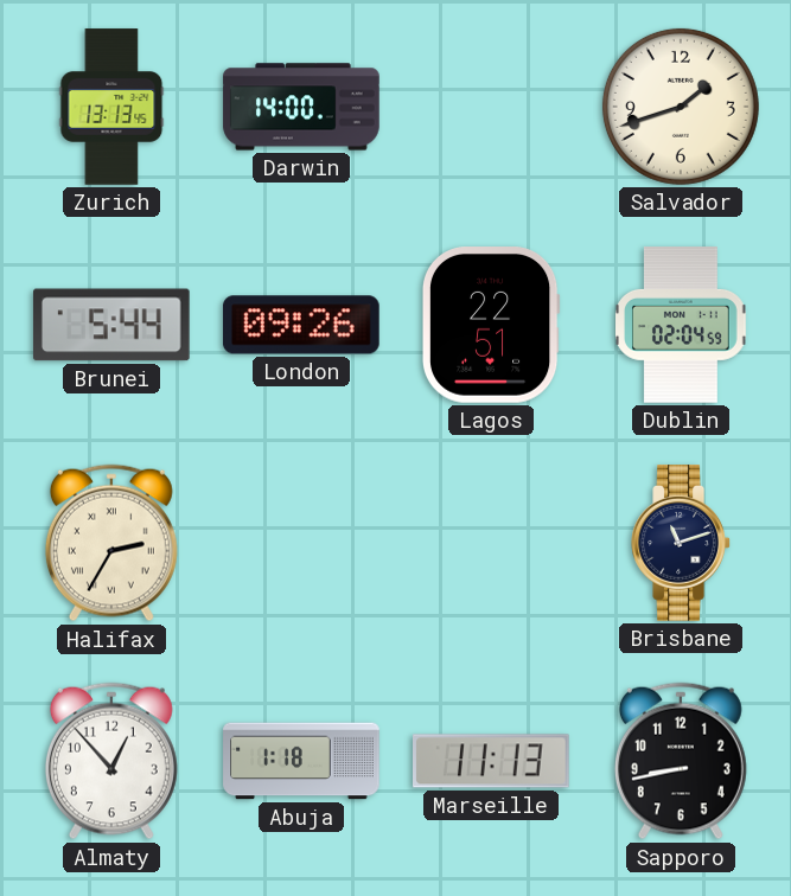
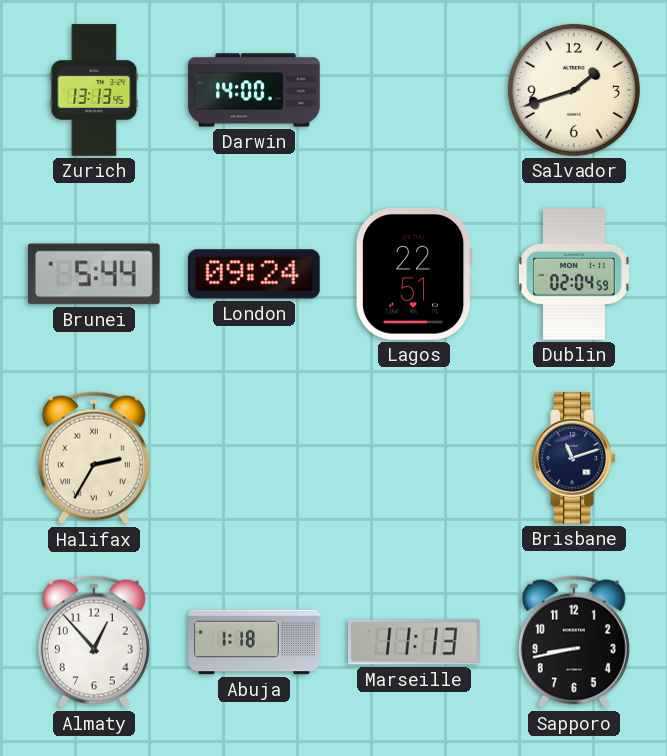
London: 09:26 -> 09:24
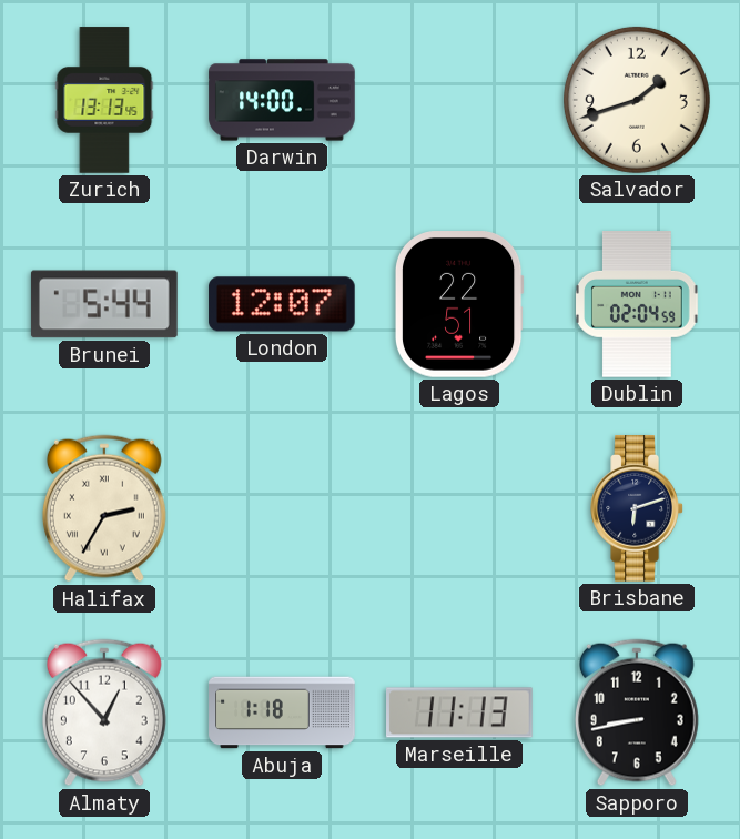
London: 09:24 -> 12:07
Brisbane: 11:12 -> 6:12
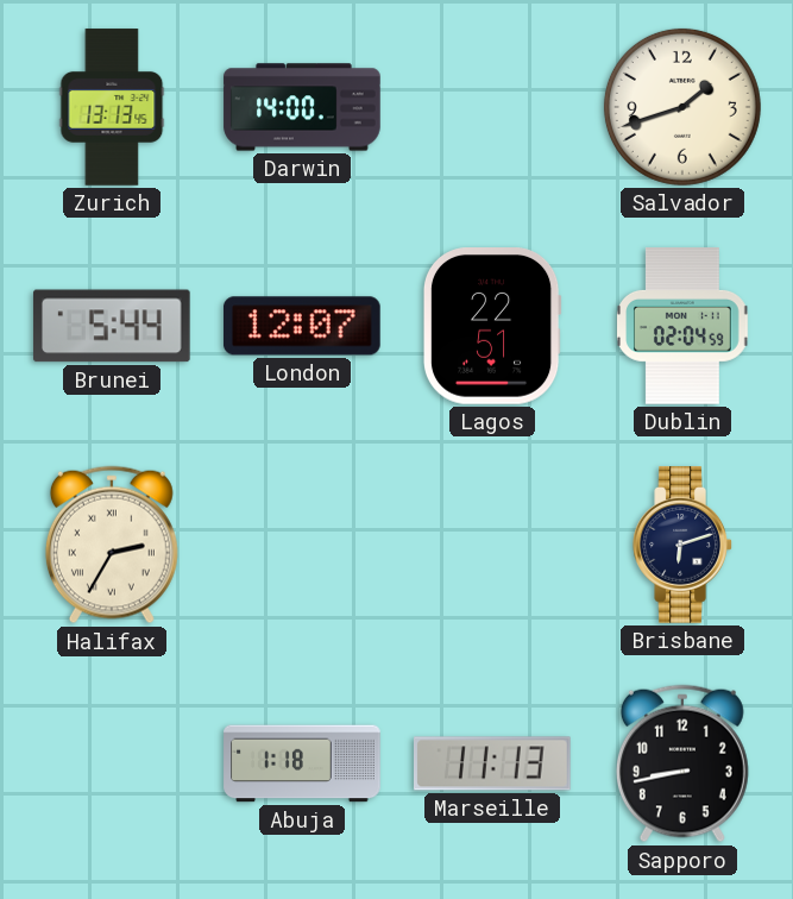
Almaty: 12:53 -> none
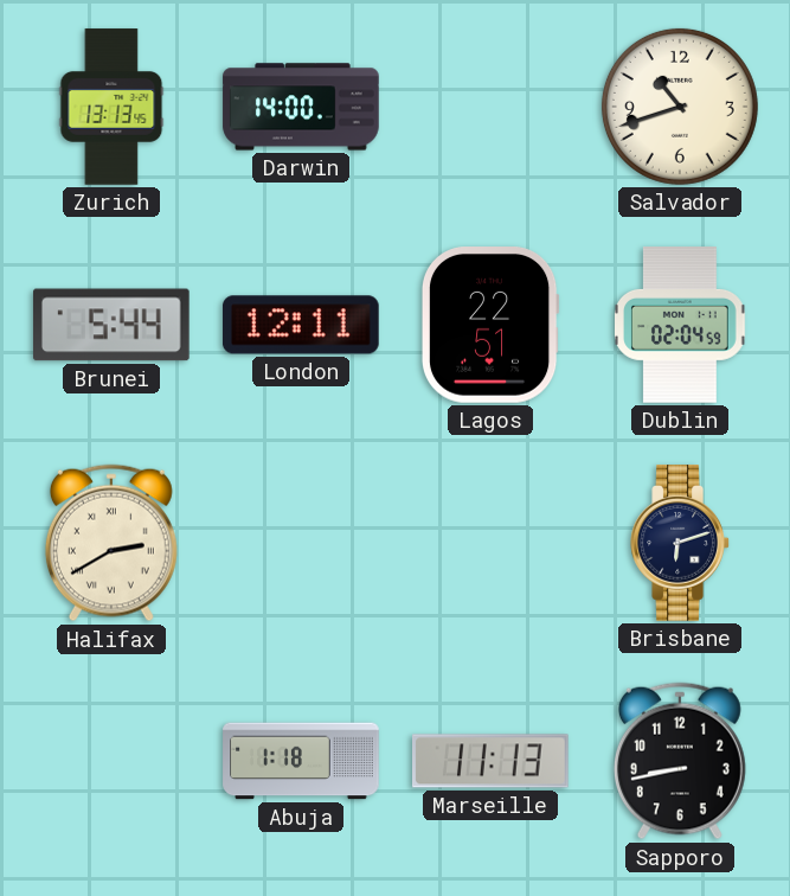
Salvador: 1:42 -> 10:42
London: 12:07 -> 12:11
Halifax: 2:35 -> 2:40
